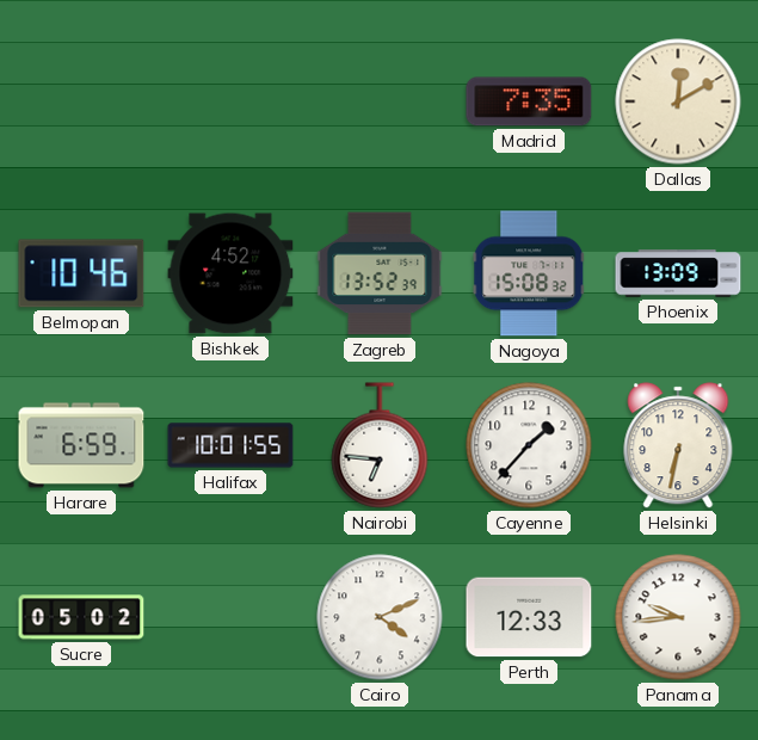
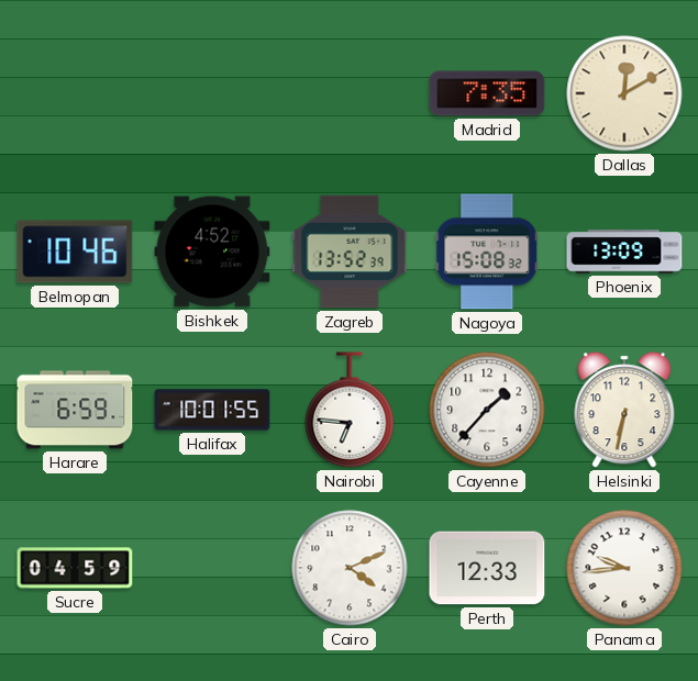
Sucre: 05:02 -> 04:59
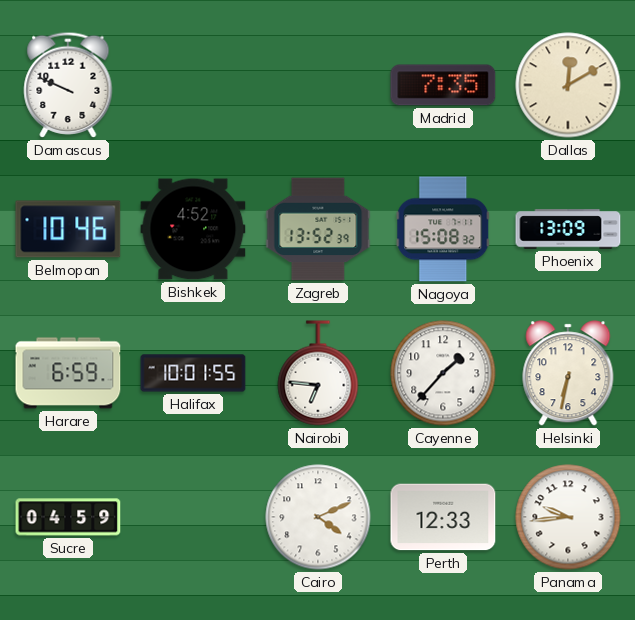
Damascus: none -> 9:49
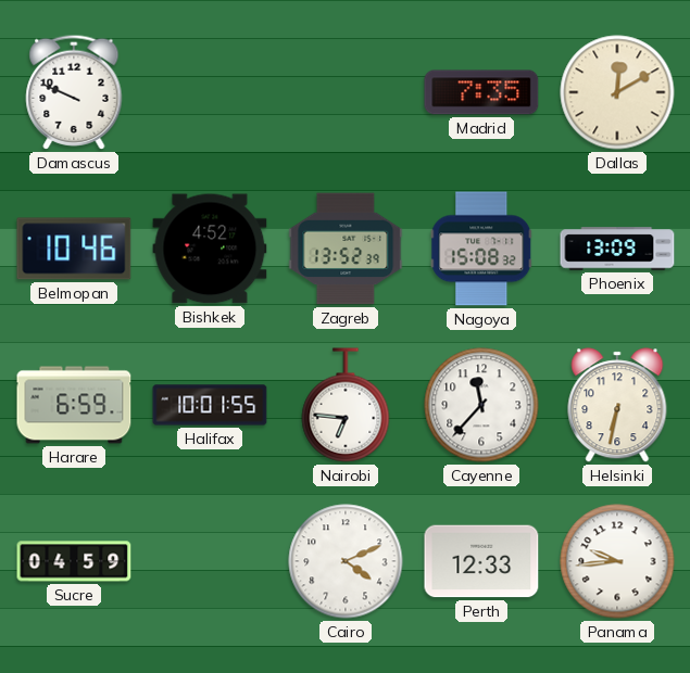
Cayenne: 1:37 -> 11:37
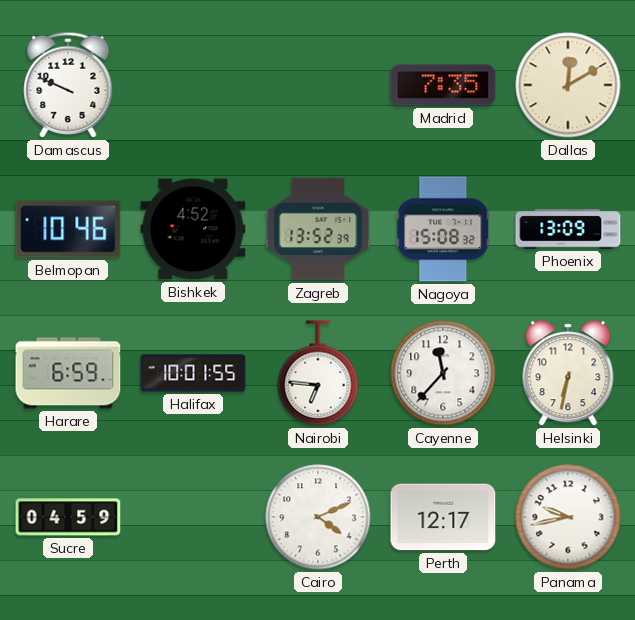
Perth: 12:33 -> 12:17
Panama: 9:44 -> 9:43
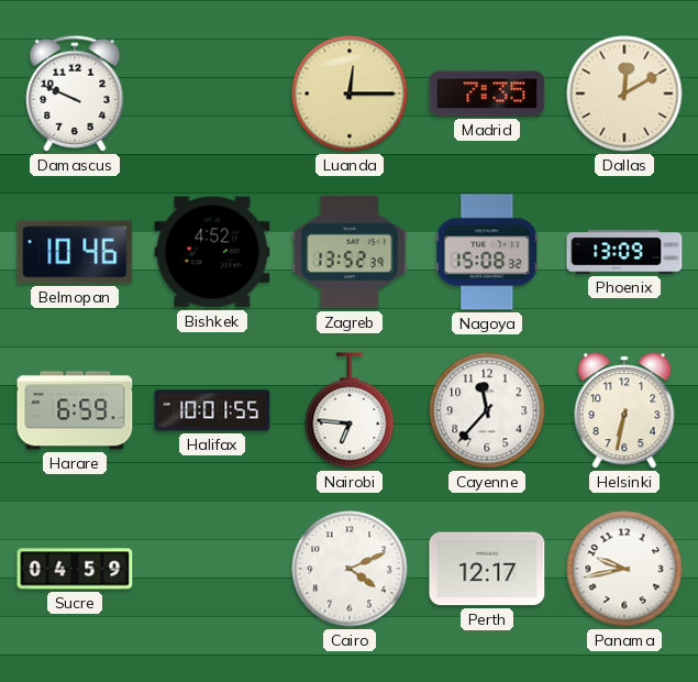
Luanda: none -> 12:15
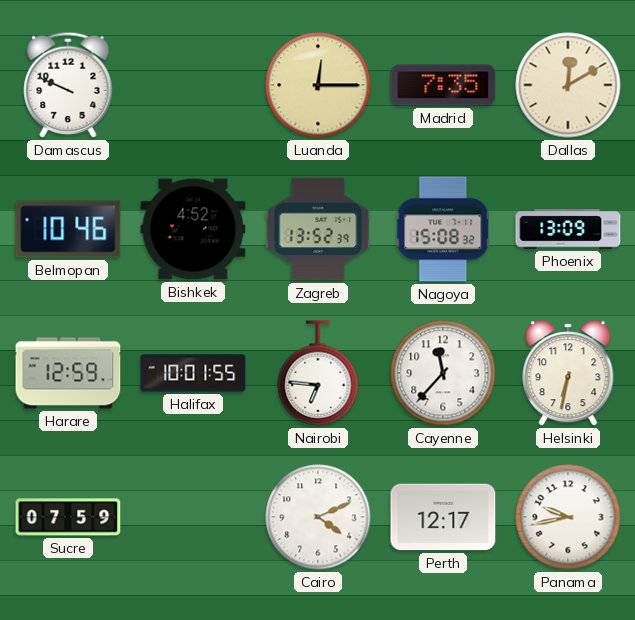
Harare: 6:59 -> 12:59
Sucre: 04:59 -> 07:59
